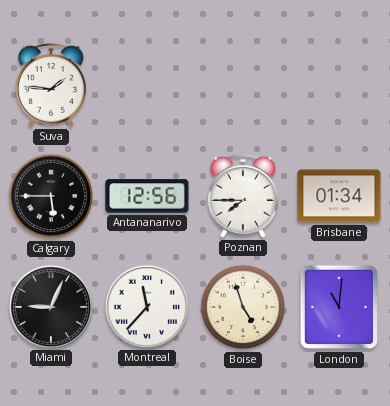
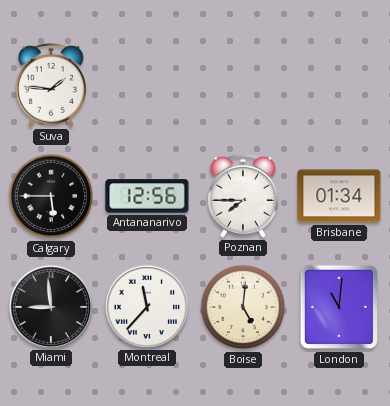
Miami: 9:04 -> 8:59
Boise: 4:57 -> 5:01
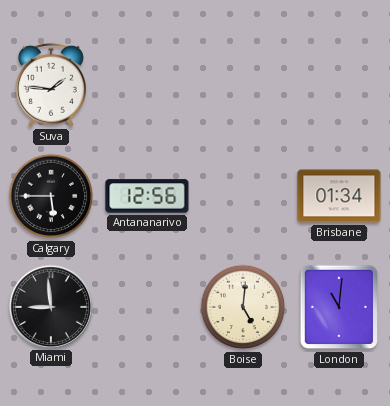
Poznan: 7:45 -> none
Montreal: 11:37 -> none
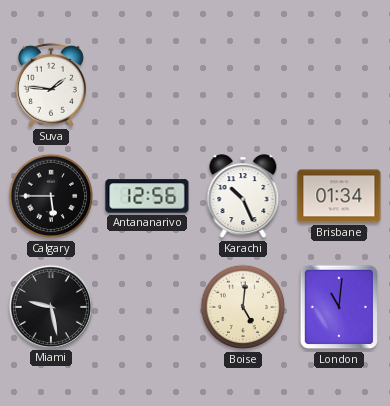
Karachi: none -> 10:26
Miami: 8:59 -> 9:28
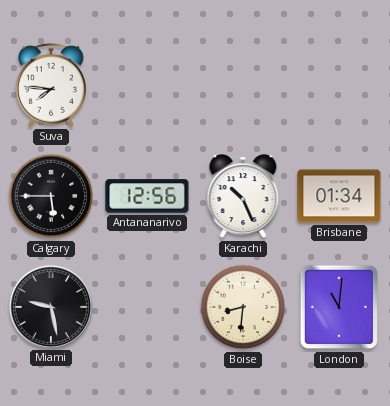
Suva: 1:46 -> 7:46
Boise: 5:01 -> 8:31
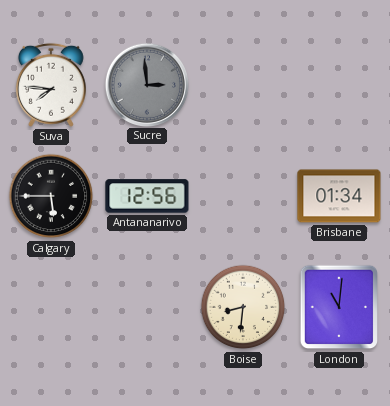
Sucre: none -> 2:59
Karachi: 10:26 -> none
Miami: 9:28 -> none
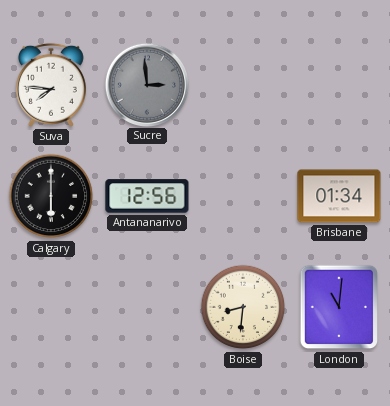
Calgary: 5:45 -> 6:00
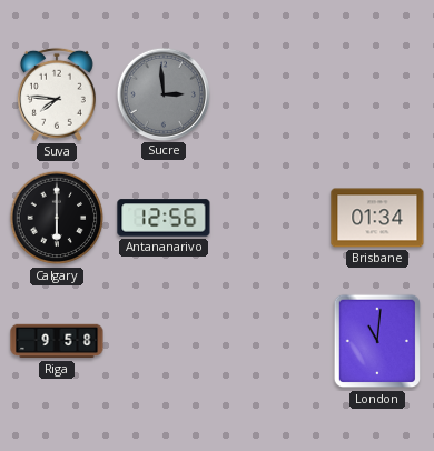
Riga: none -> 9:58
Boise: 8:31 -> none
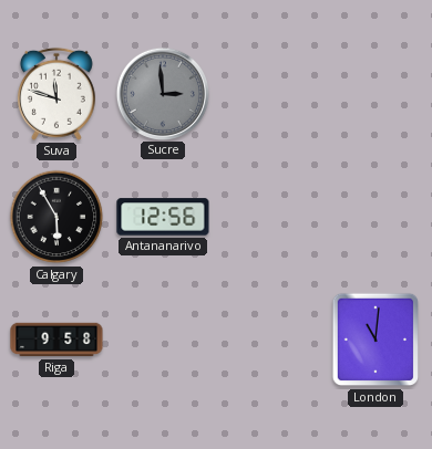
Suva: 7:46 -> 11:48
Calgary: 6:00 -> 5:55
Brisbane: 01:34 -> none
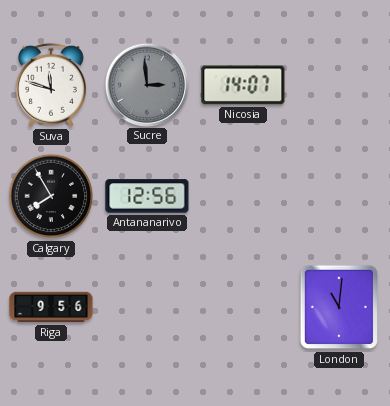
Nicosia: none -> 14:07
Calgary: 5:55 -> 7:55
Riga: 9:58 -> 9:56
